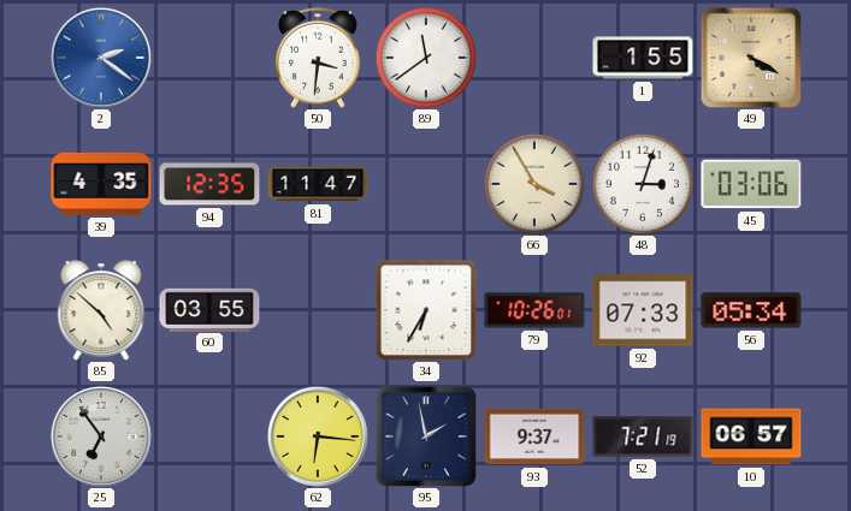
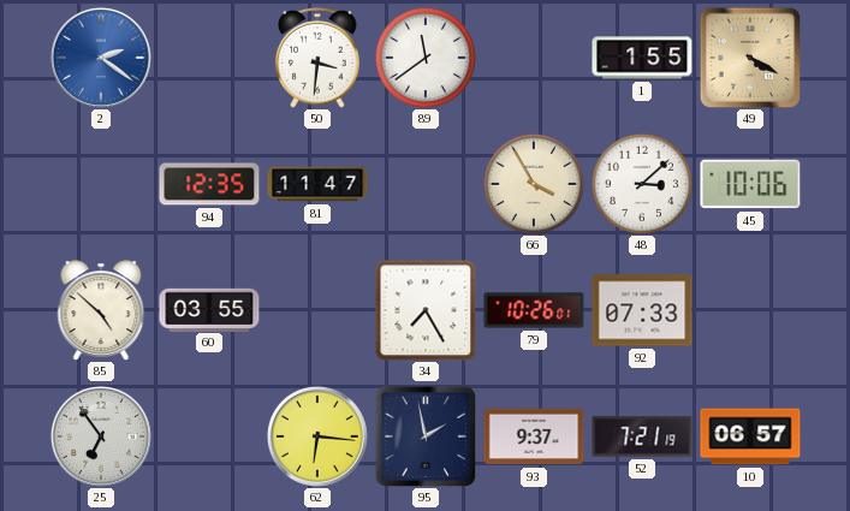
39: 4:35 -> none
48: 3:03 -> 3:08
45: 03:06 -> 10:06
34: 6:35 -> 7:25
56: 05:34 -> none
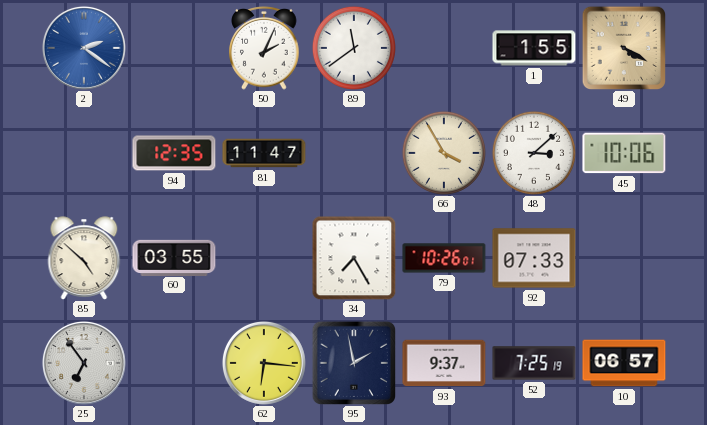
50: 3:31 -> 2:04
52: 7:21 -> 7:25
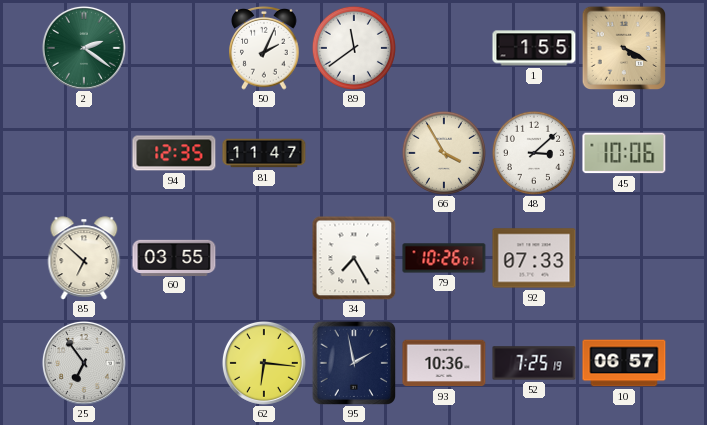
2 dial: blue -> green
85: 4:52 -> 6:52
93: 9:37 -> 10:36
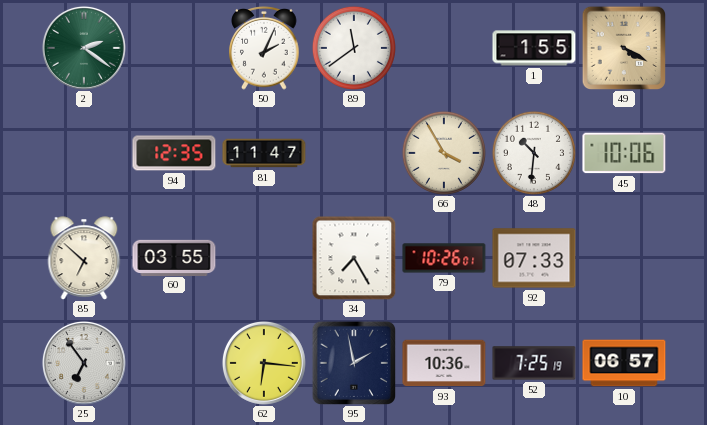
48: 3:08 -> 10:31
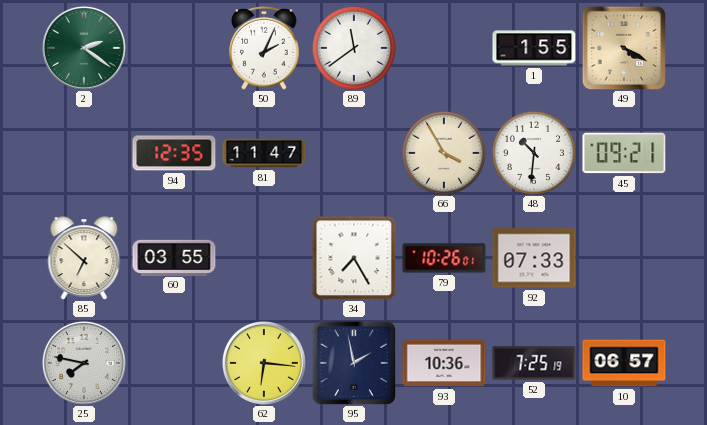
45: 10:06 -> 09:21
25: 6:54 -> 7:47
